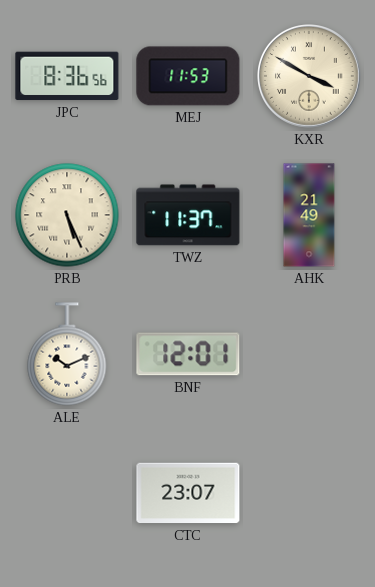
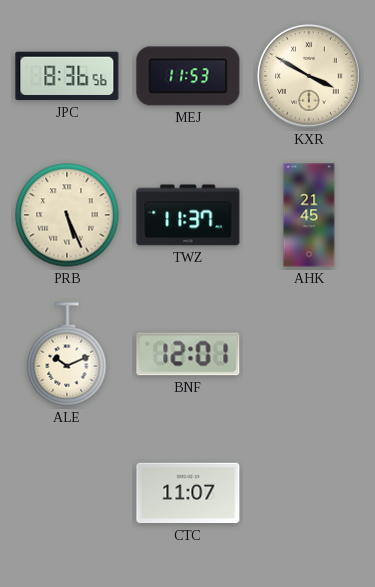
AHK: 21:49 -> 21:45
CTC: 23:07 -> 11:07
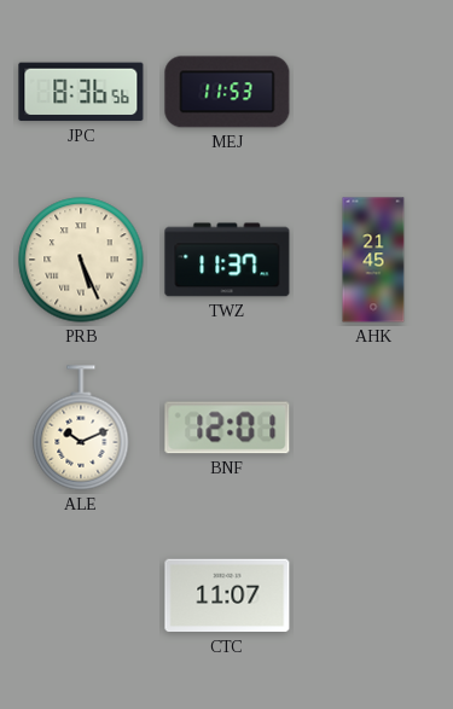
KXR: 3:50 -> none
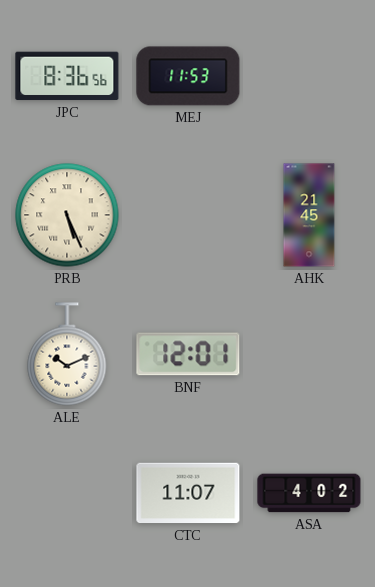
TWZ: 11:37 -> none
ASA: none -> 4:02
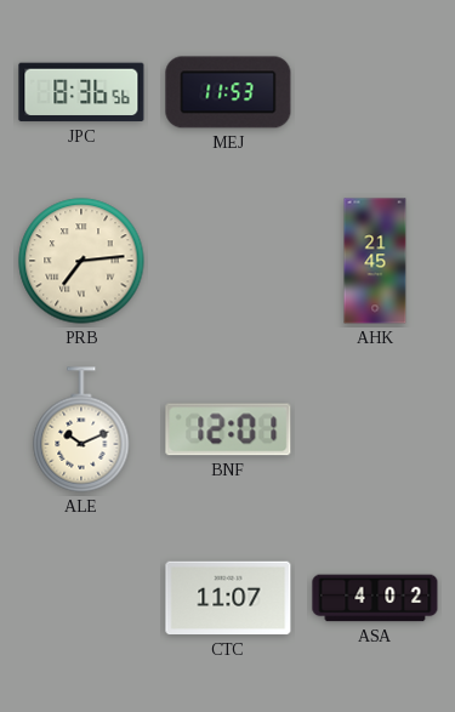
PRB: 5:26 -> 7:14
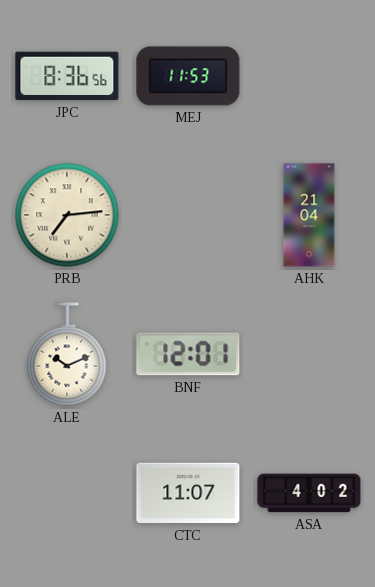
AHK: 21:45 -> 21:04
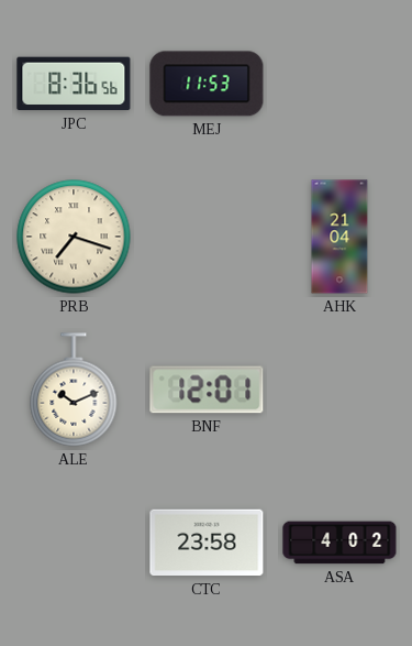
PRB: 7:14 -> 7:18
CTC: 11:07 -> 23:58
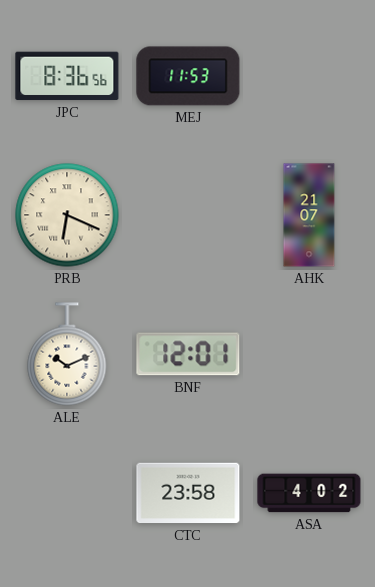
PRB: 7:18 -> 6:19
AHK: 21:04 -> 21:07
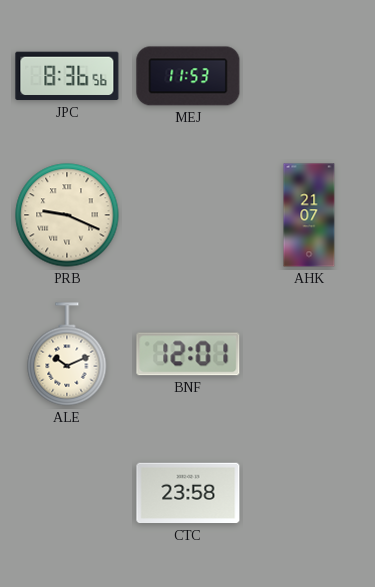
PRB: 6:19 -> 9:19
ASA: 4:02 -> none
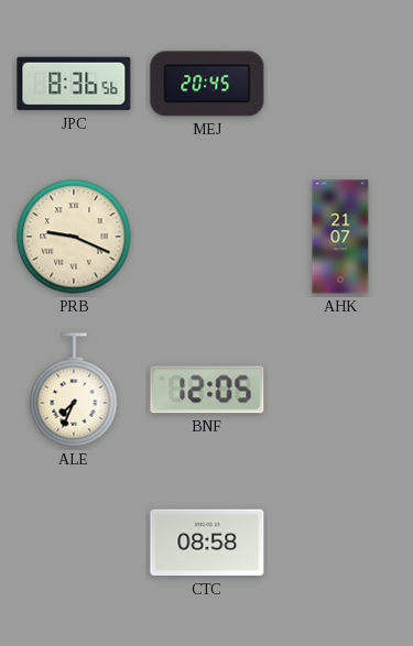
MEJ: 11:53 -> 20:45
ALE: 10:11 -> 7:34
BNF: 12:01 -> 12:05
CTC: 23:58 -> 08:58
